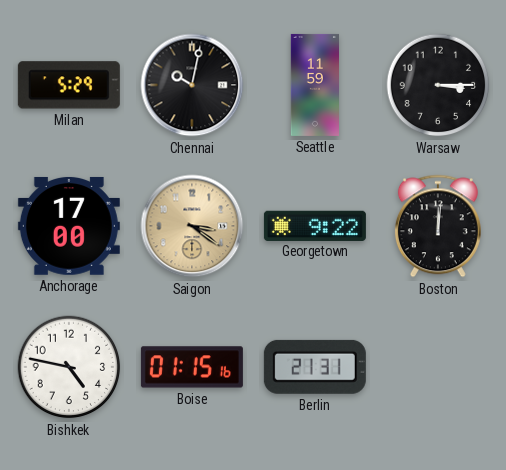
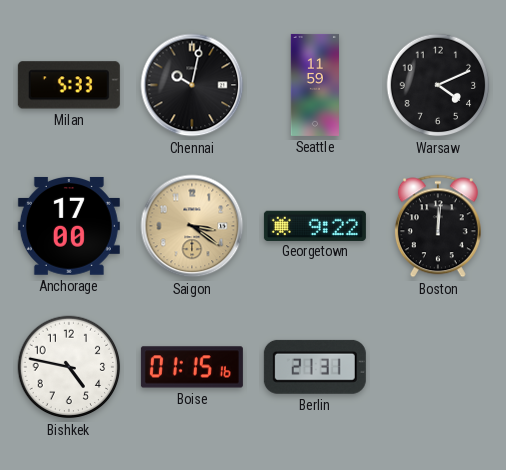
Milan: 5:29 -> 5:33
Warsaw: 3:15 -> 4:11
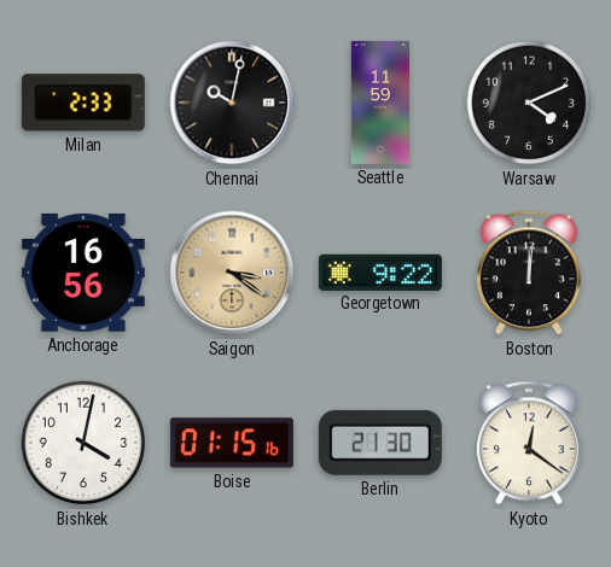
Milan: 5:33 -> 2:33
Anchorage: 17:00 -> 16:56
Bishkek: 4:47 -> 4:02
Berlin: 21:31 -> 21:30
Kyoto: none -> 12:21
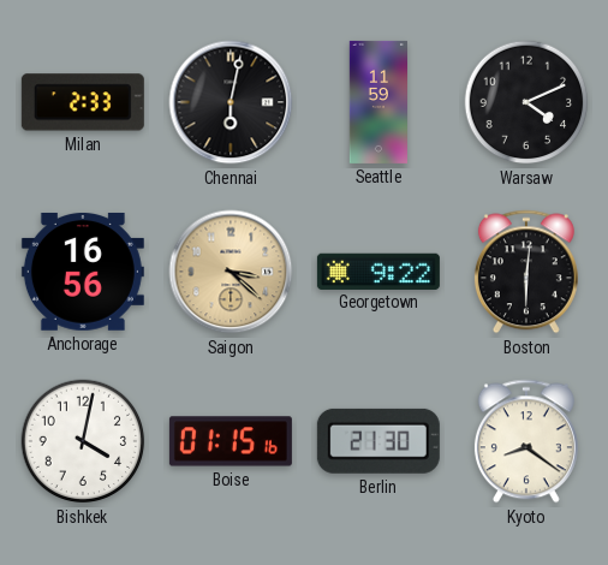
Chennai: 10:02 -> 6:02
Saigon: 3:21 -> 3:22
Boston: 12:01 -> 6:01
Kyoto: 12:21 -> 8:21
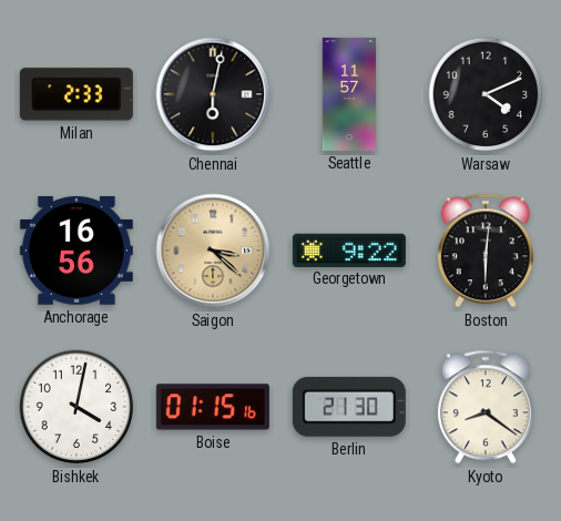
Seattle: 11:59 -> 11:57
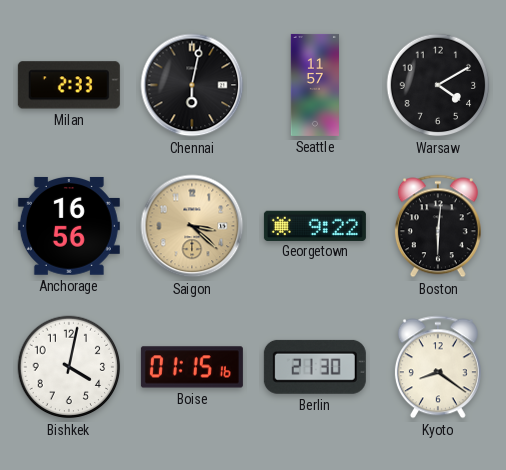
Warsaw: 4:11 -> 4:10
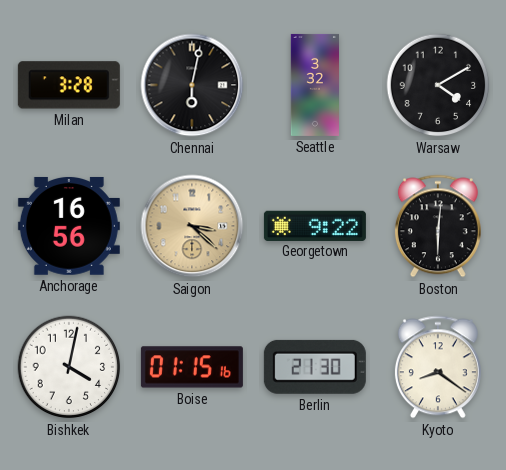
Milan: 2:33 -> 3:28
Seattle: 11:57 -> 3:32
